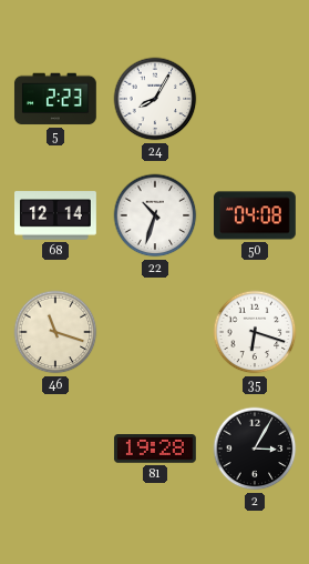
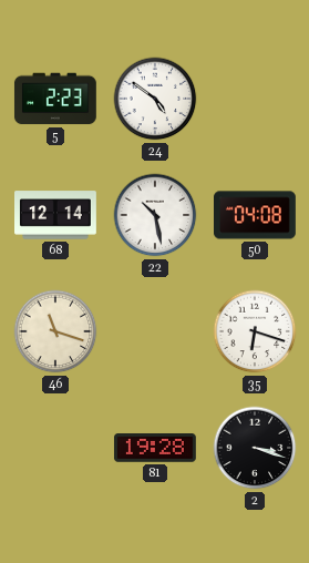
24: 8:05 -> 4:51
22: 10:33 -> 10:28
2: 3:05 -> 3:18
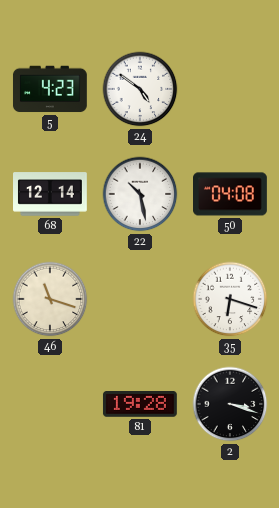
5: 2:23 -> 4:23
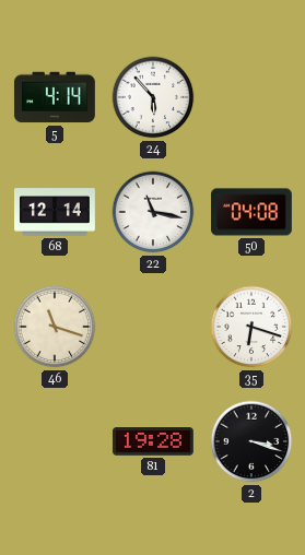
5: 4:23 -> 4:14
24: 4:51 -> 5:53
22: 10:28 -> 11:17
